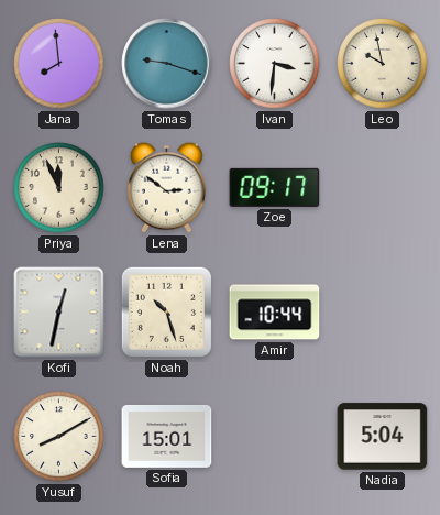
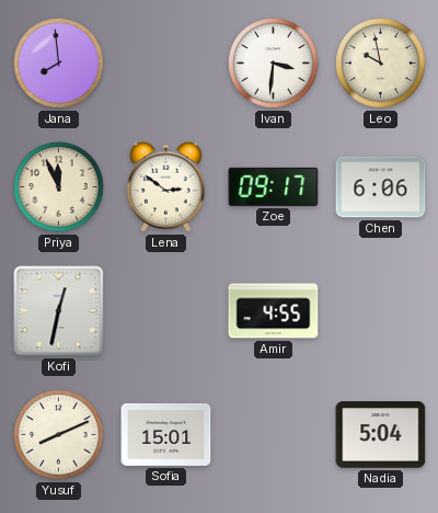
Tomas: 9:18 -> none
Chen: none -> 6:06
Noah: 10:27 -> none
Amir: 10:44 -> 4:55
Yusuf: 8:10 -> 8:11
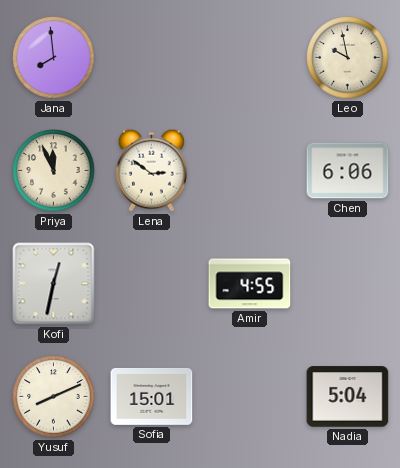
Ivan: 3:31 -> none
Zoe: 09:17 -> none
